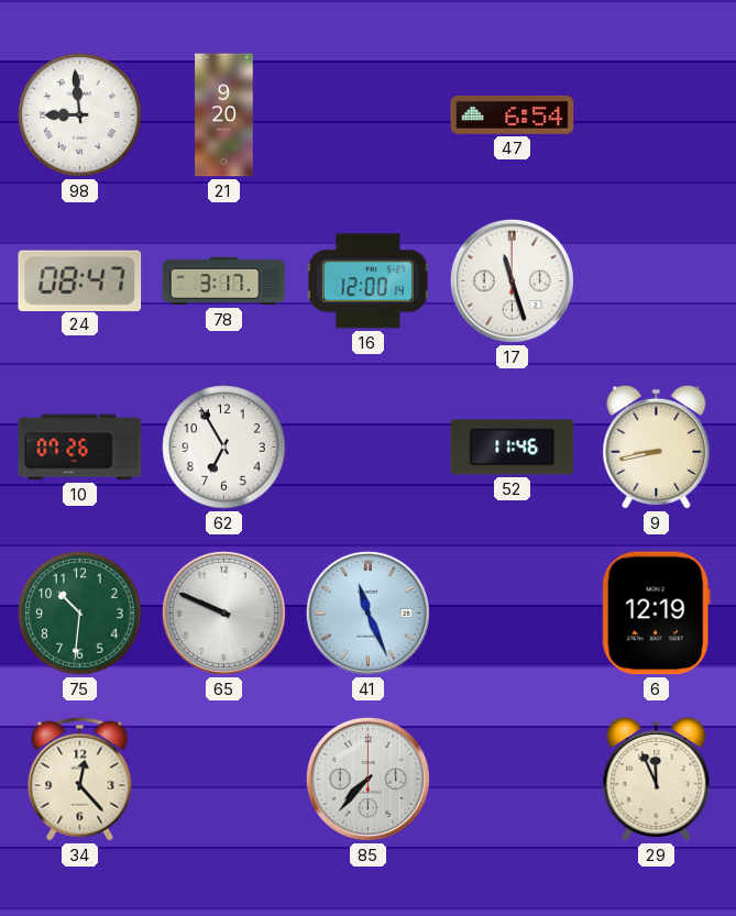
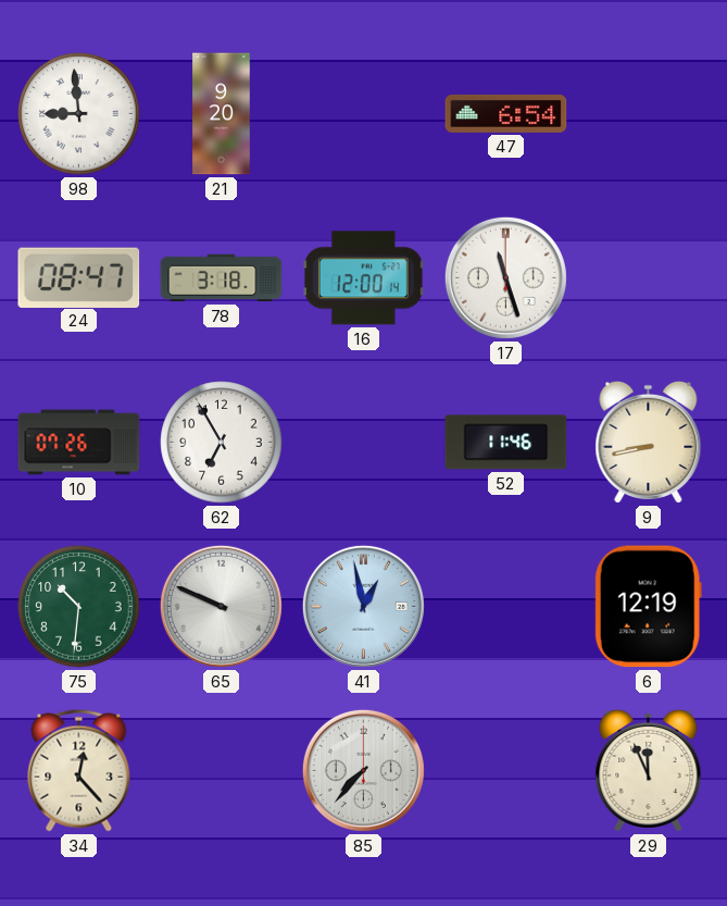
78: 3:17 -> 3:18
41: 11:26 -> 12:58
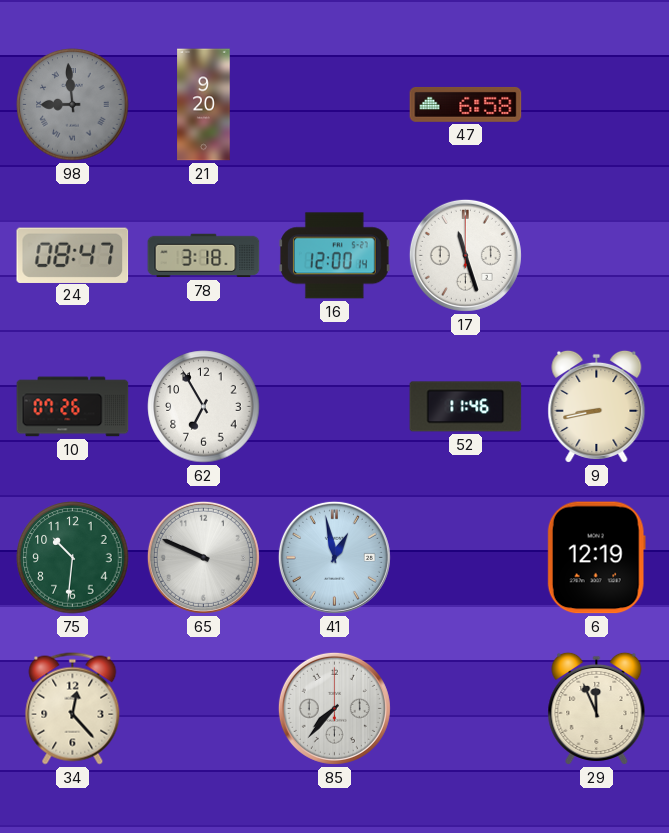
98 dial: white -> grey
47: 6:54 -> 6:58
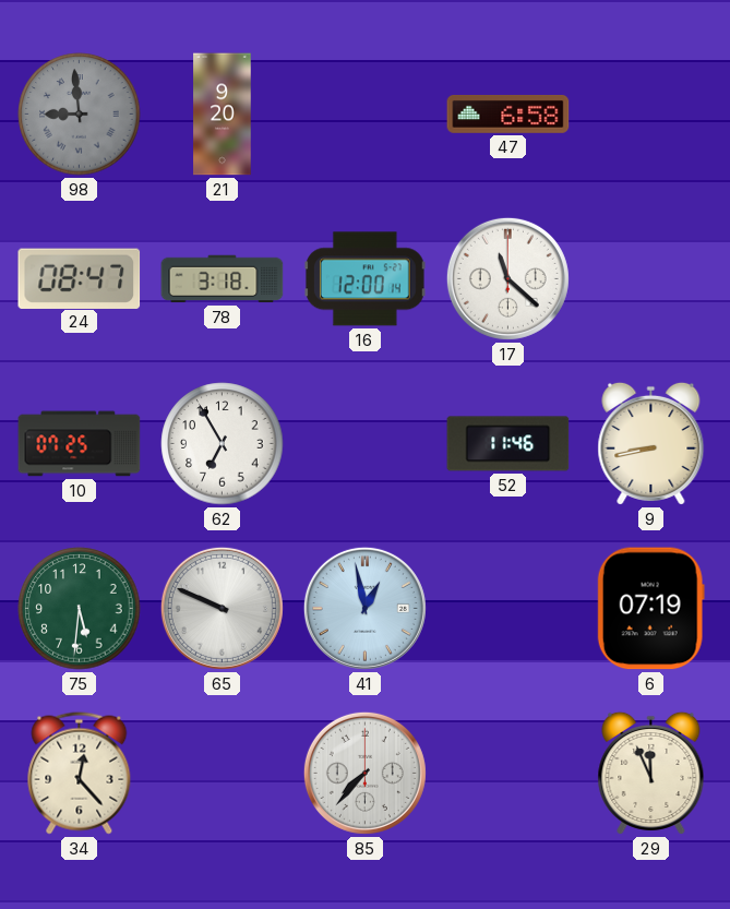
17: 11:27 -> 11:22
10: 07:26 -> 07:25
75: 10:31 -> 5:31
6: 12:19 -> 07:19
